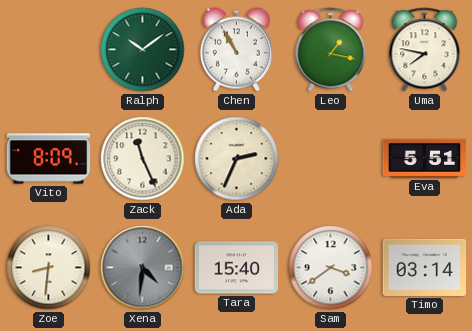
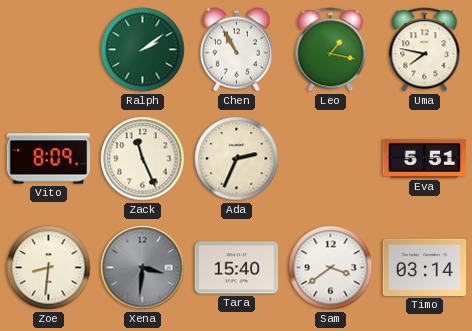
Ralph: 10:09 -> 2:09
Xena: 4:31 -> 3:31
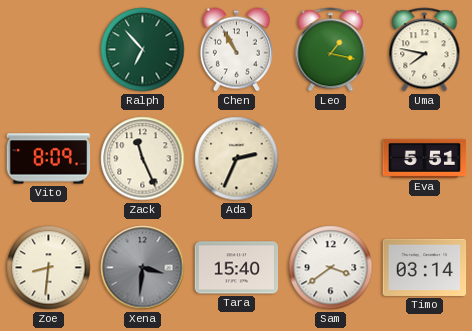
Ralph: 2:09 -> 6:53
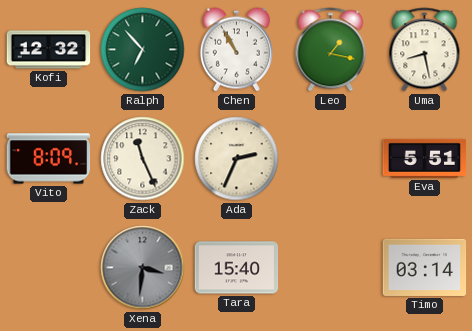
Kofi: none -> 12:32
Uma: 7:47 -> 8:28
Zoe: 8:31 -> none
Sam: 3:39 -> none
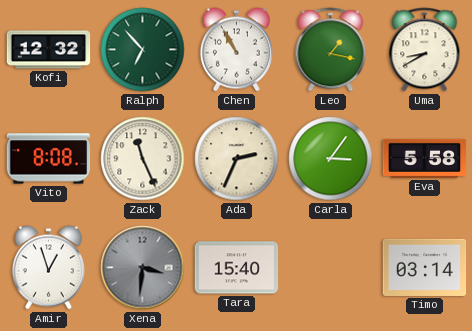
Uma: 8:28 -> 8:40
Vito: 8:09 -> 8:08
Carla: none -> 3:06
Eva: 5:51 -> 5:58
Amir: none -> 12:57
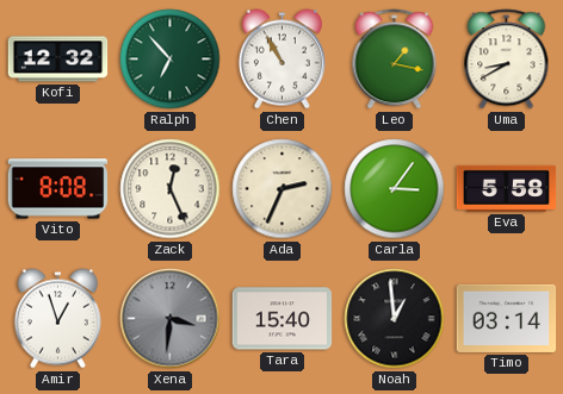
Zack: 11:26 -> 12:26
Noah: none -> 12:59
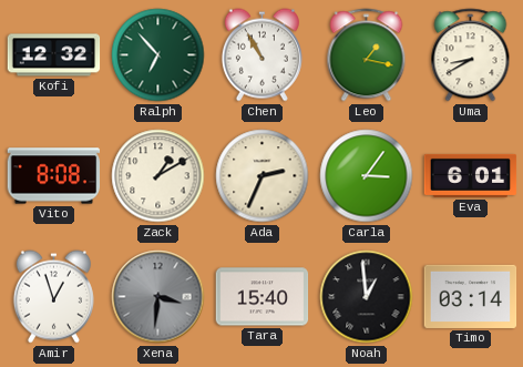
Zack: 12:26 -> 1:10
Eva: 5:58 -> 6:01
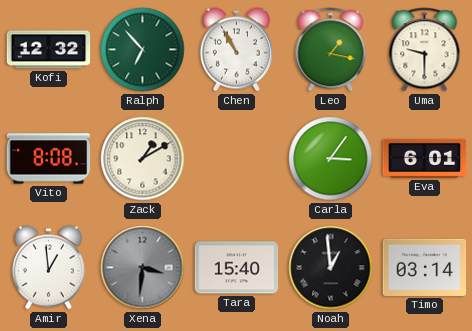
Uma: 8:40 -> 9:30
Ada: 2:34 -> none
Amir: 12:57 -> 12:59
